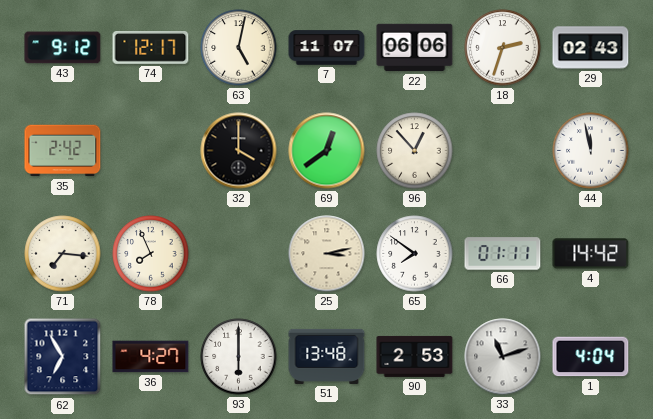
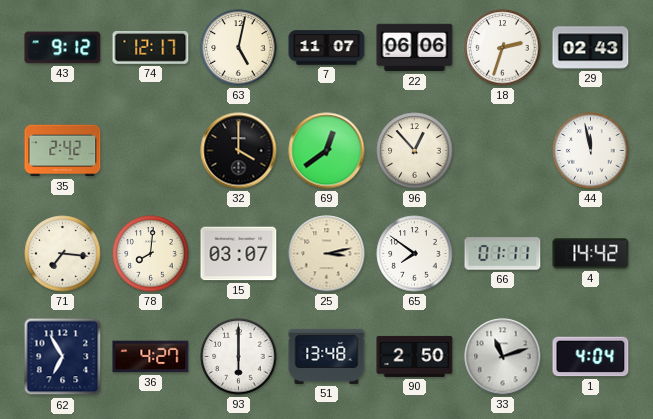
78: 7:56 -> 8:01
15: none -> 03:07
90: 2:53 -> 2:50
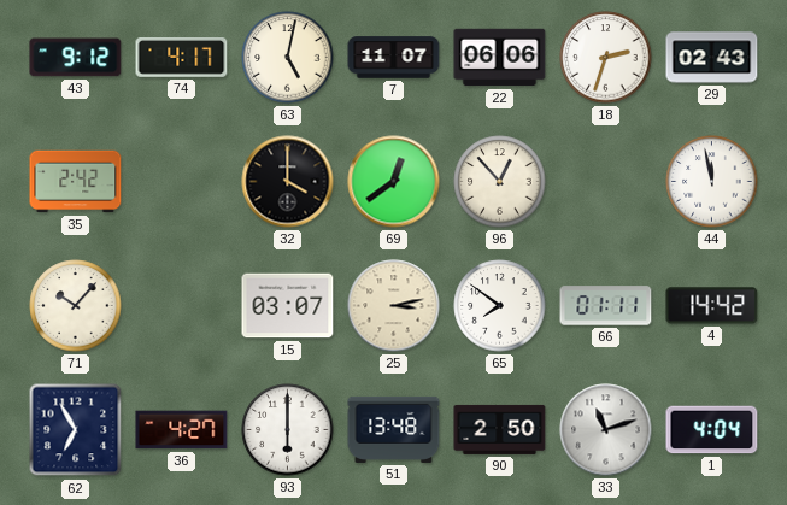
74: 12:17 -> 4:17
71: 7:16 -> 10:07
78: 8:01 -> none
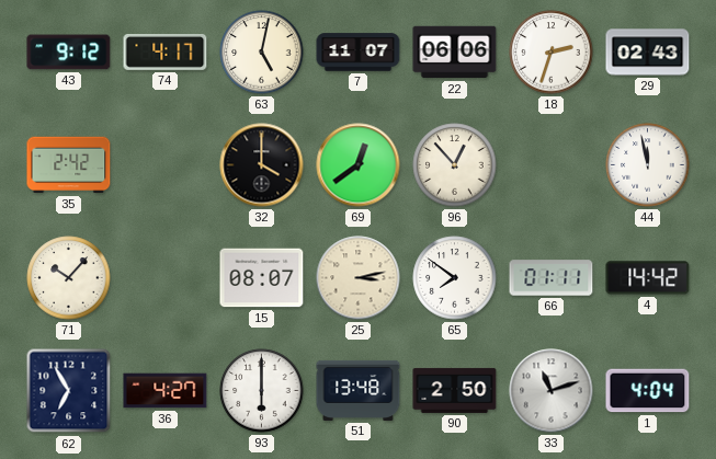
15: 03:07 -> 08:07
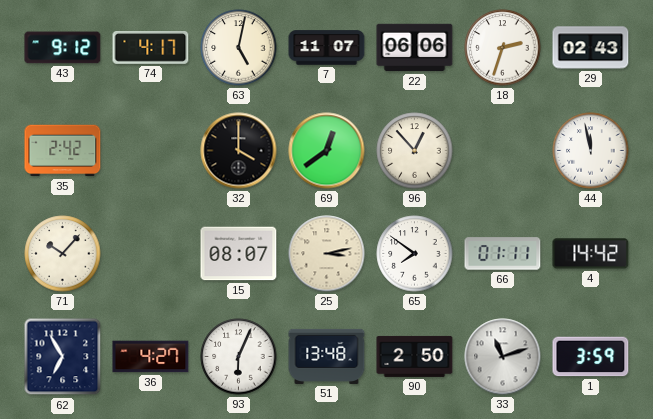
93: 6:00 -> 6:04
1: 4:04 -> 3:59
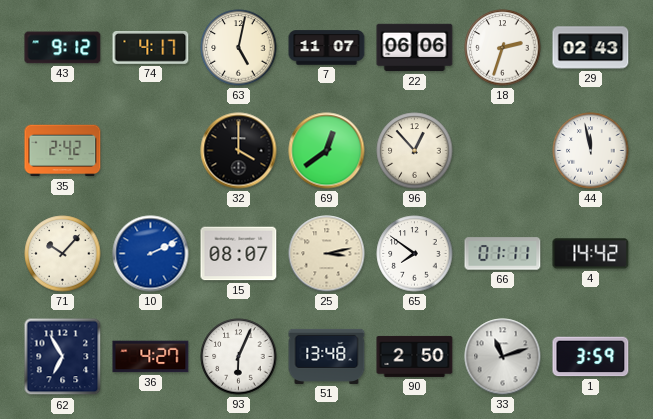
10: none -> 2:11
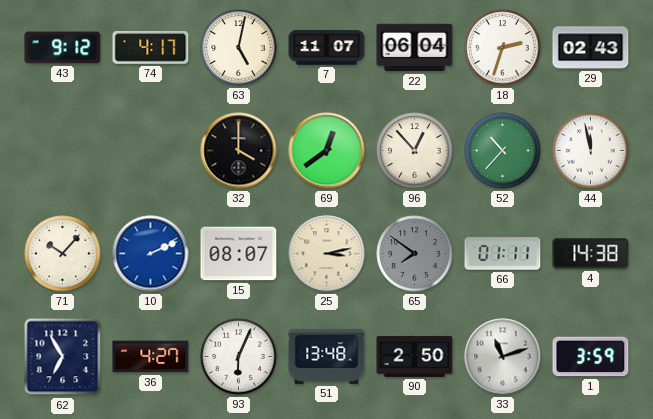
22: 06:06 -> 06:04
35: 2:42 -> none
52: none -> 10:37
65 dial: white -> grey
4: 14:42 -> 14:38
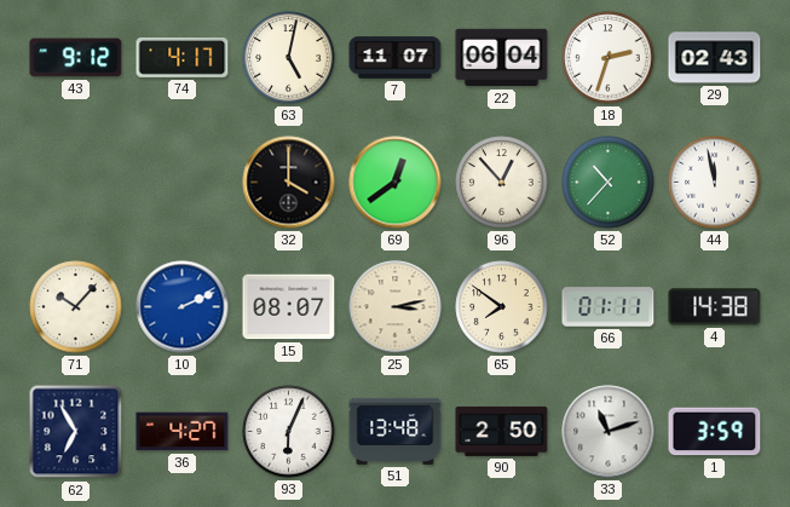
65 dial: grey -> cream
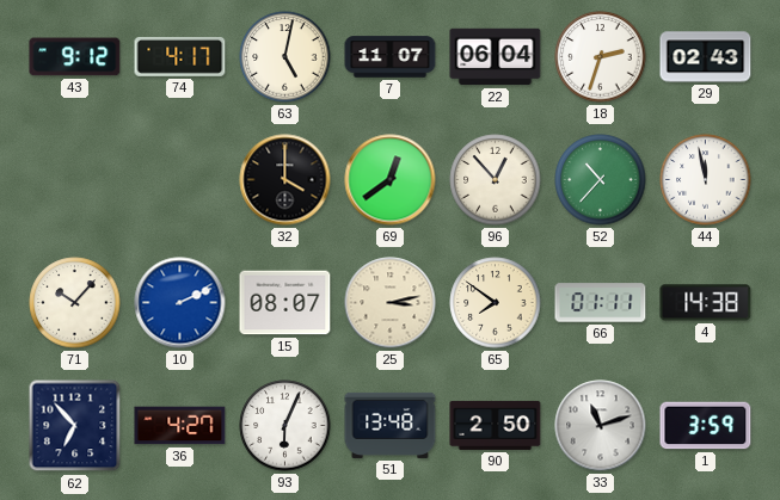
62: 6:55 -> 6:53
